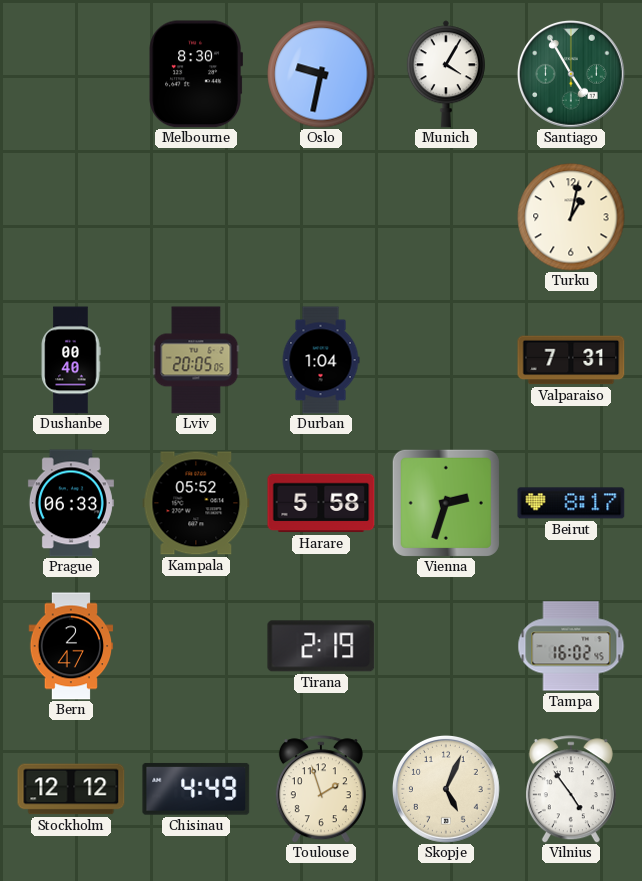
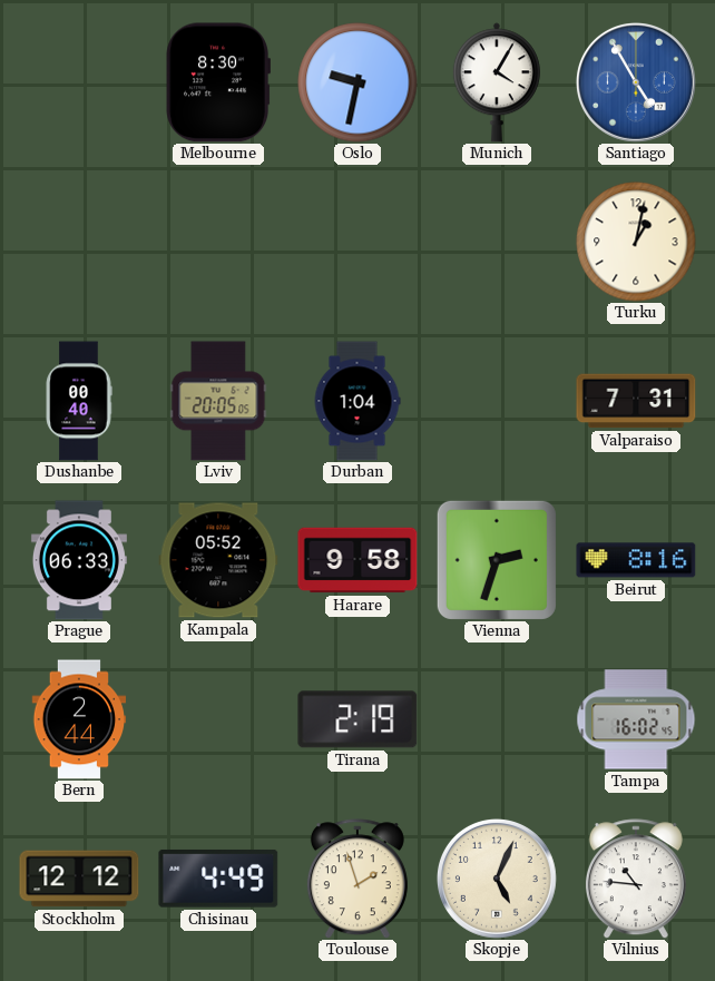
Santiago dial: green -> blue
Harare: 5:58 -> 9:58
Beirut: 8:17 -> 8:16
Bern: 2:47 -> 2:44
Vilnius: 4:54 -> 10:46
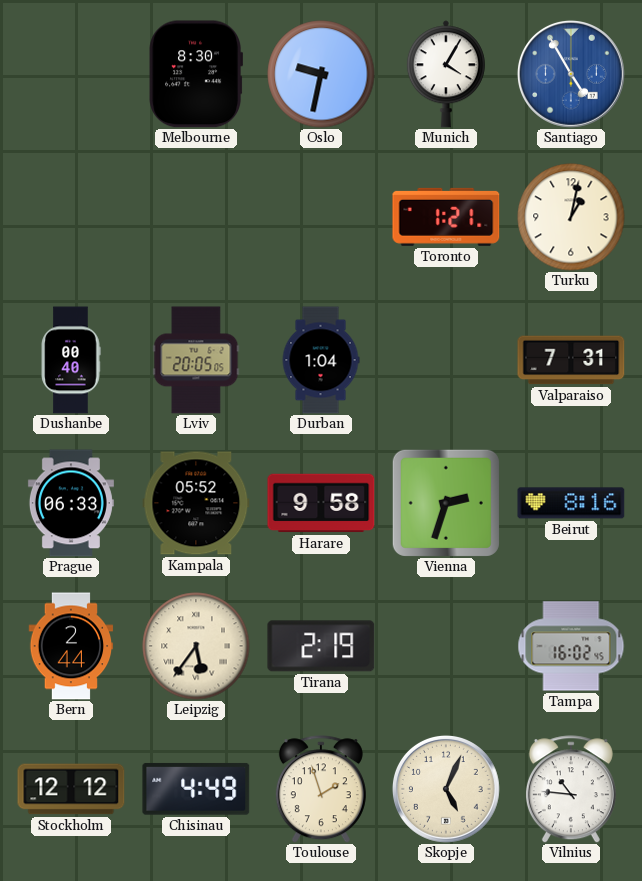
Toronto: none -> 1:21
Leipzig: none -> 5:36
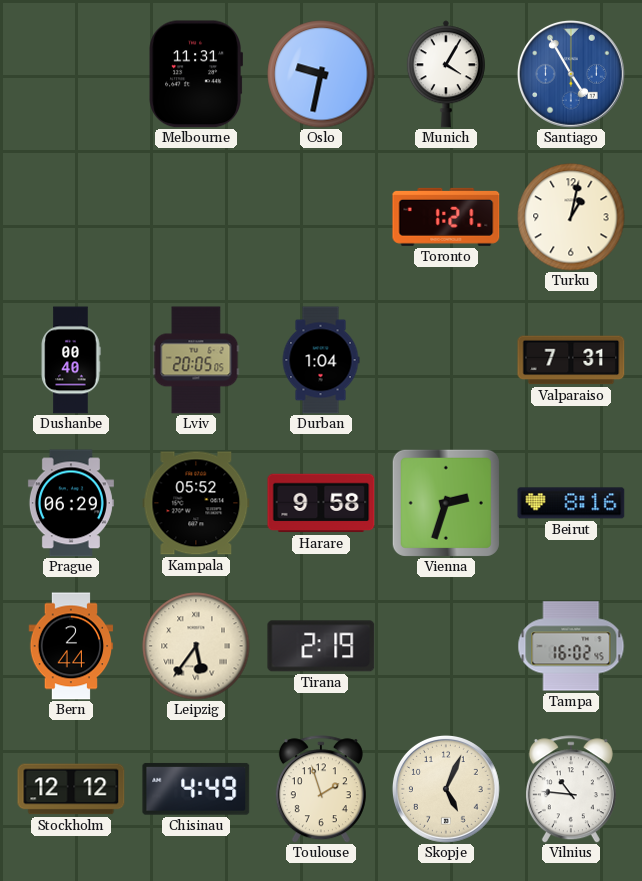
Melbourne: 8:30 -> 11:31
Prague: 06:33 -> 06:29
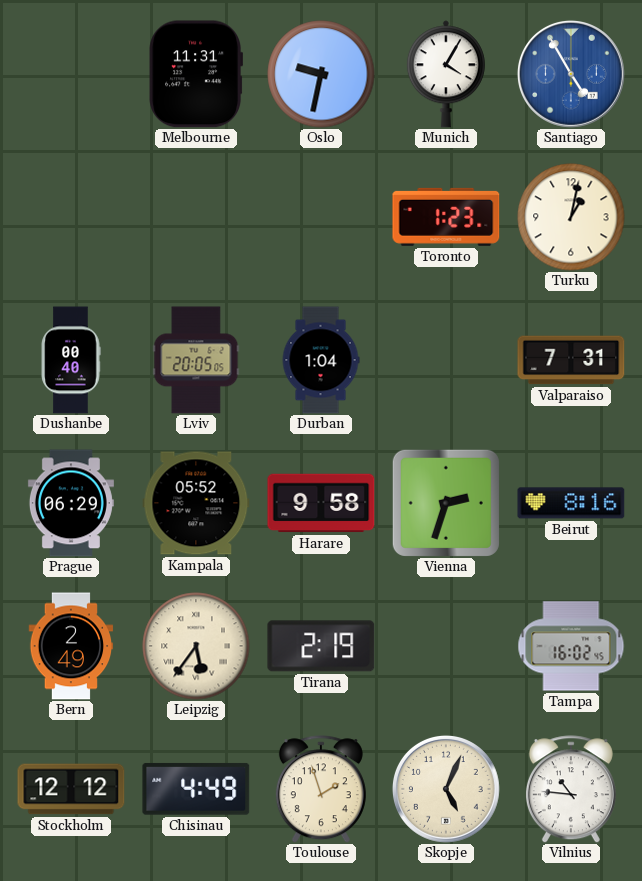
Toronto: 1:21 -> 1:23
Bern: 2:44 -> 2:49
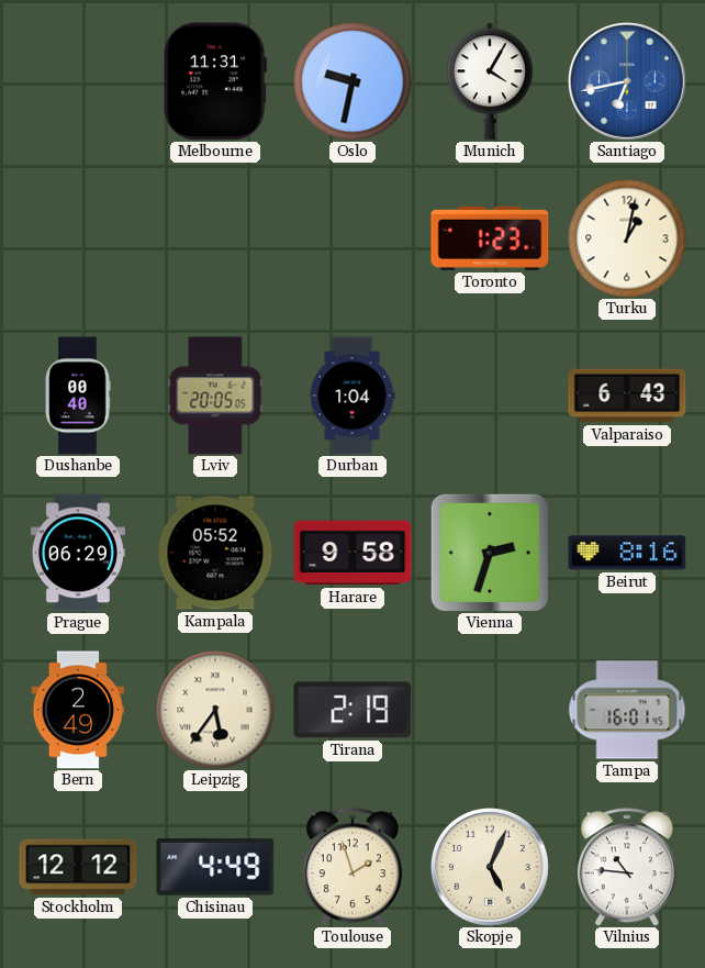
Santiago: 4:55 -> 6:43
Valparaiso: 7:31 -> 6:43
Tampa: 16:02 -> 16:01
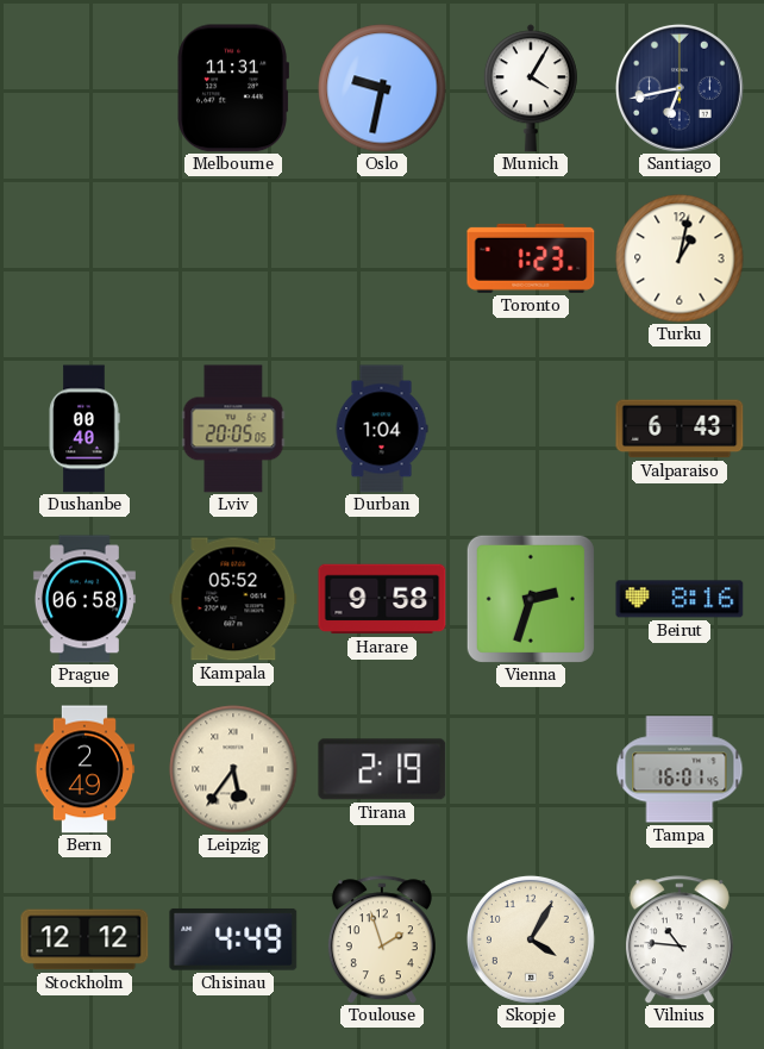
Santiago dial: blue -> navy
Prague: 06:29 -> 06:58
Skopje: 5:04 -> 4:05
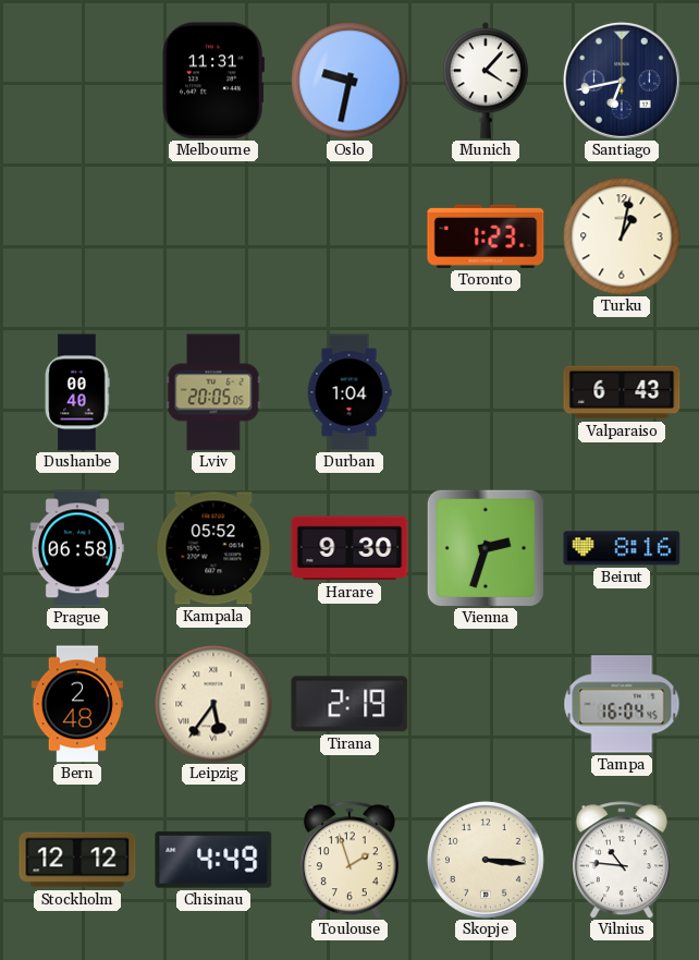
Munich: 4:05 -> 4:07
Harare: 9:58 -> 9:30
Bern: 2:49 -> 2:48
Tampa: 16:01 -> 16:04
Skopje: 4:05 -> 3:16
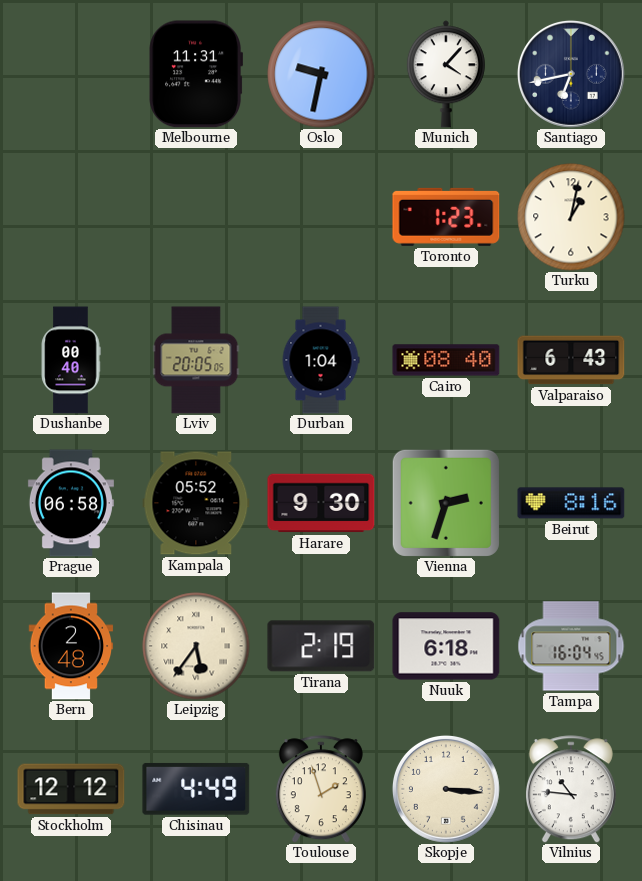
Cairo: none -> 08:40
Nuuk: none -> 6:18
